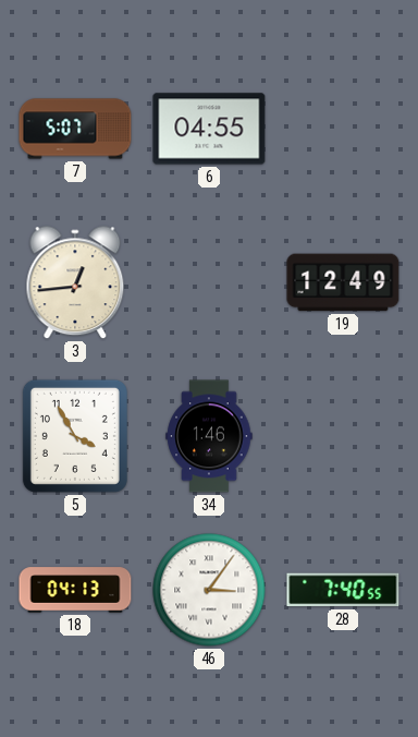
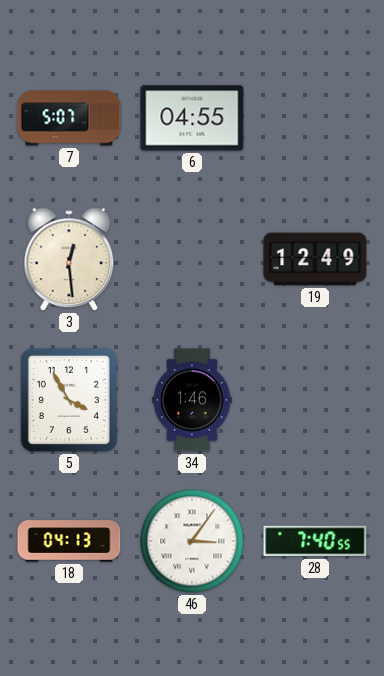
3: 12:44 -> 12:29
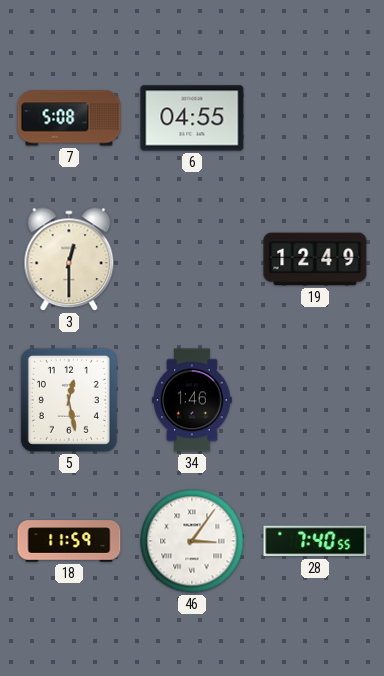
7: 5:07 -> 5:08
3: 12:29 -> 12:30
5: 3:55 -> 12:28
18: 04:13 -> 11:59
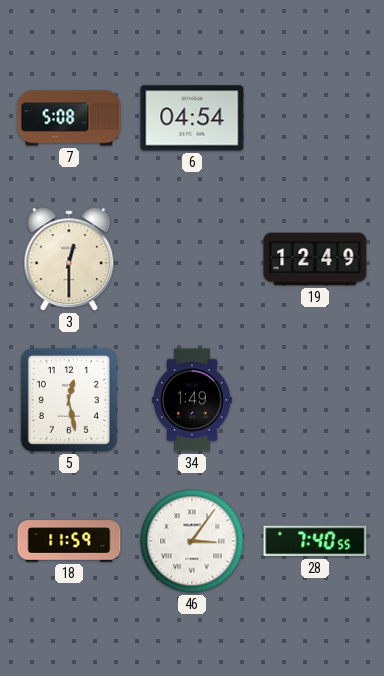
6: 04:55 -> 04:54
34: 1:46 -> 1:49
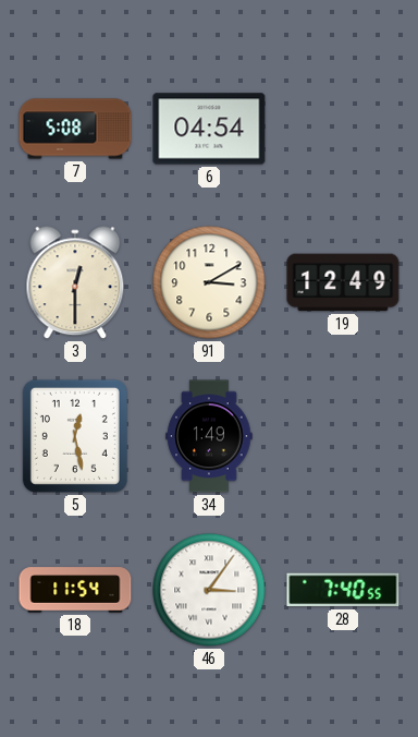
91: none -> 3:10
18: 11:59 -> 11:54
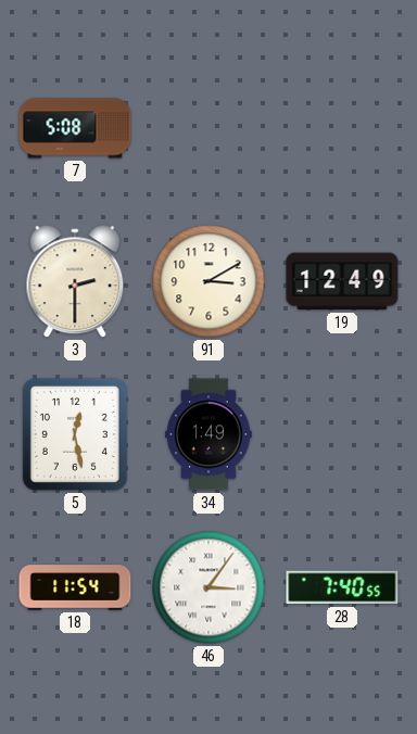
6: 04:54 -> none
3: 12:30 -> 2:30
